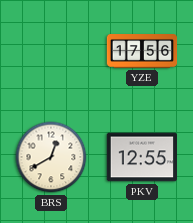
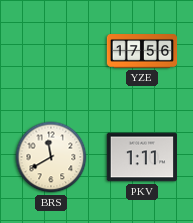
BRS: 12:40 -> 11:40
PKV: 12:55 -> 1:11
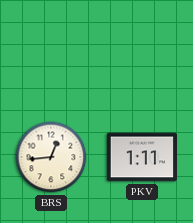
YZE: 17:56 -> none
BRS: 11:40 -> 12:44
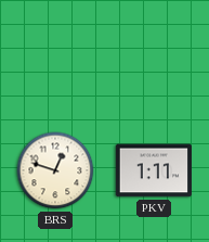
BRS: 12:44 -> 12:48
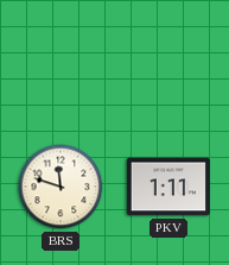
BRS: 12:48 -> 11:48
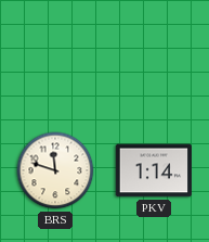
PKV: 1:11 -> 1:14
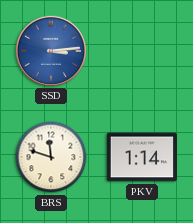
SSD: none -> 3:14
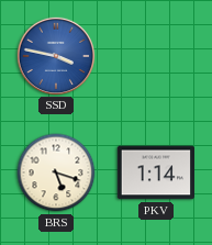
SSD: 3:14 -> 3:47
BRS: 11:48 -> 5:18
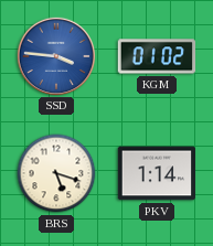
SSD: 3:47 -> 3:46
KGM: none -> 01:02
